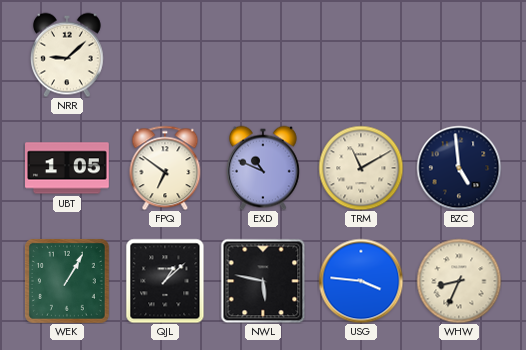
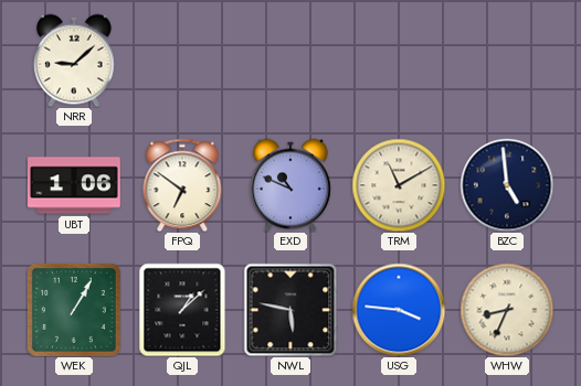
UBT: 1:05 -> 1:06
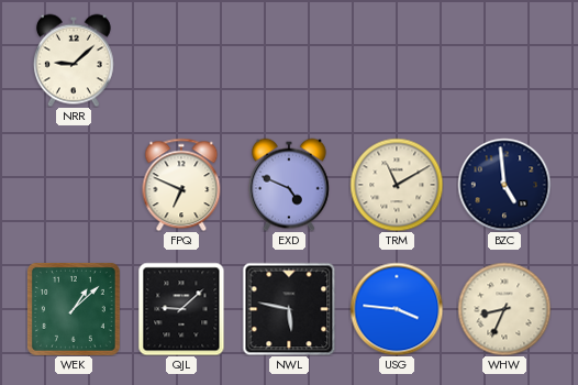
UBT: 1:06 -> none
FPQ: 6:51 -> 6:49
EXD: 10:49 -> 4:49
WEK: 1:05 -> 1:08
QJL: 1:08 -> 9:08
